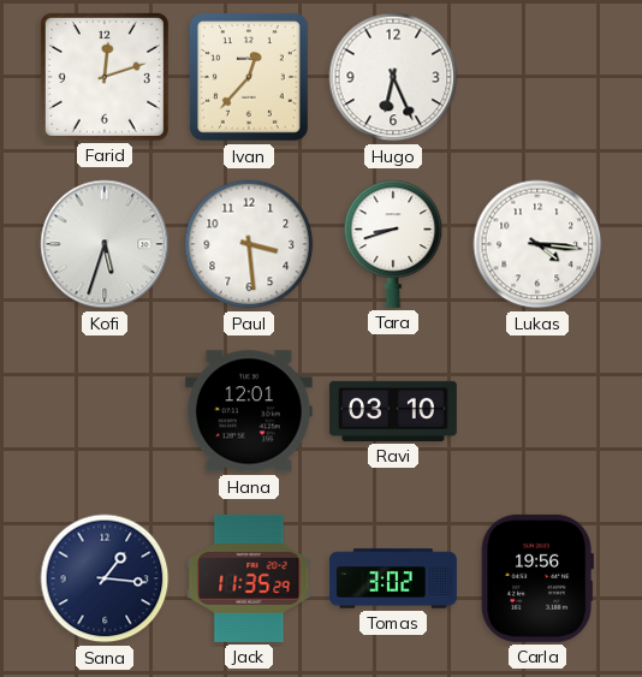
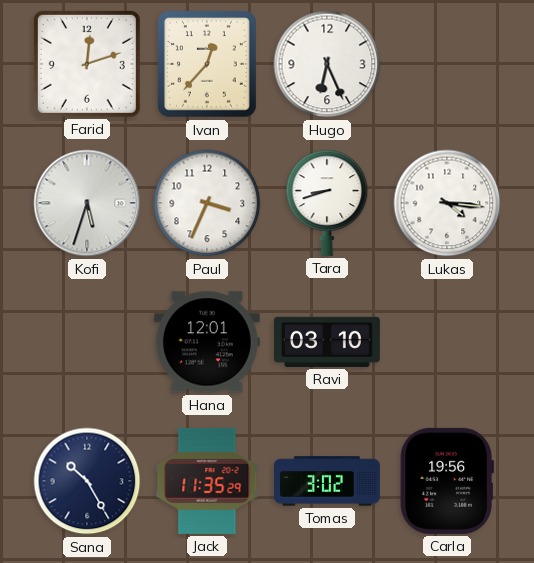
Paul: 3:29 -> 3:34
Sana: 1:16 -> 10:25
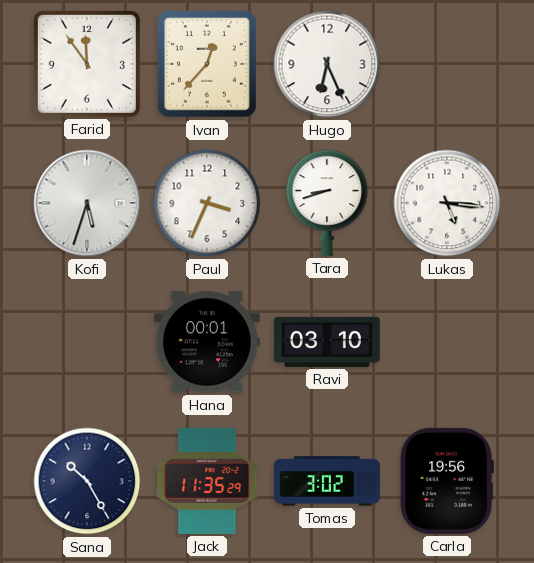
Farid: 12:12 -> 11:54
Lukas: 4:16 -> 5:16
Hana: 12:01 -> 00:01
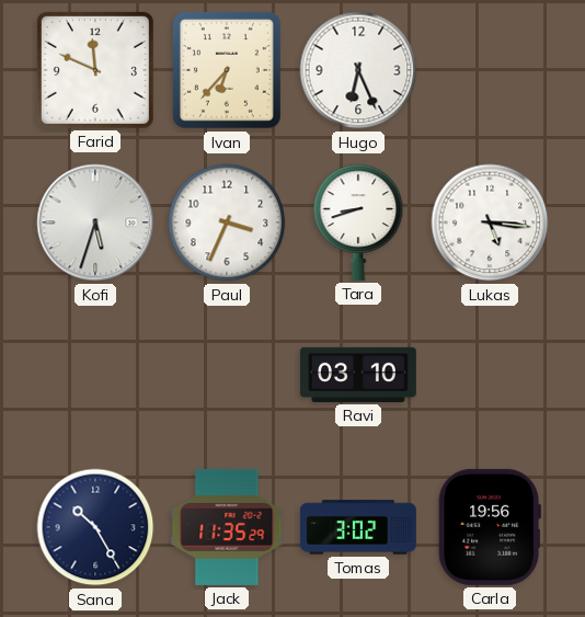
Farid: 11:54 -> 11:49
Ivan: 12:37 -> 6:37
Hana: 00:01 -> none
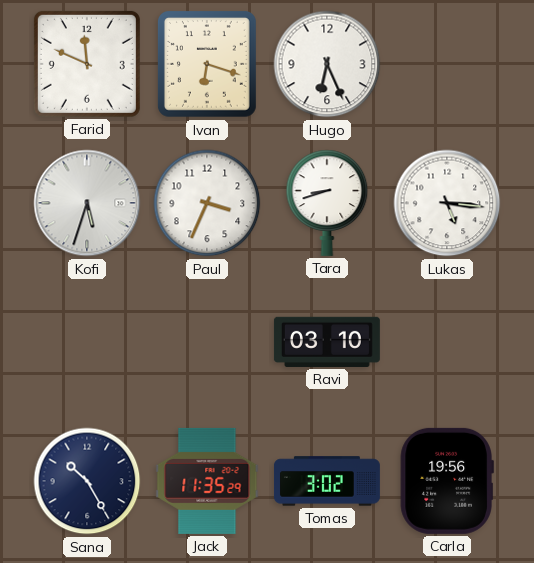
Ivan: 6:37 -> 6:18
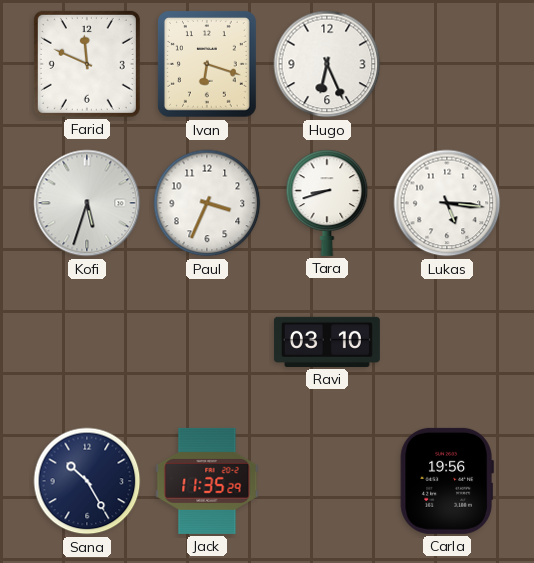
Tomas: 3:02 -> none
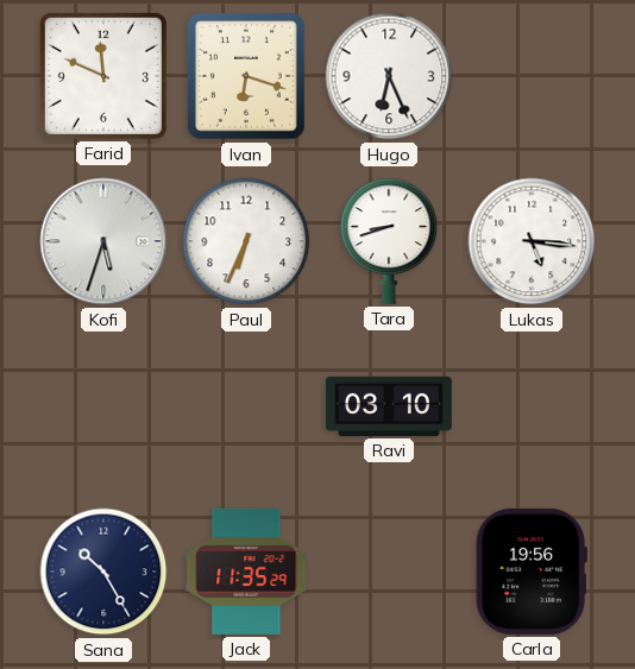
Paul: 3:34 -> 6:34
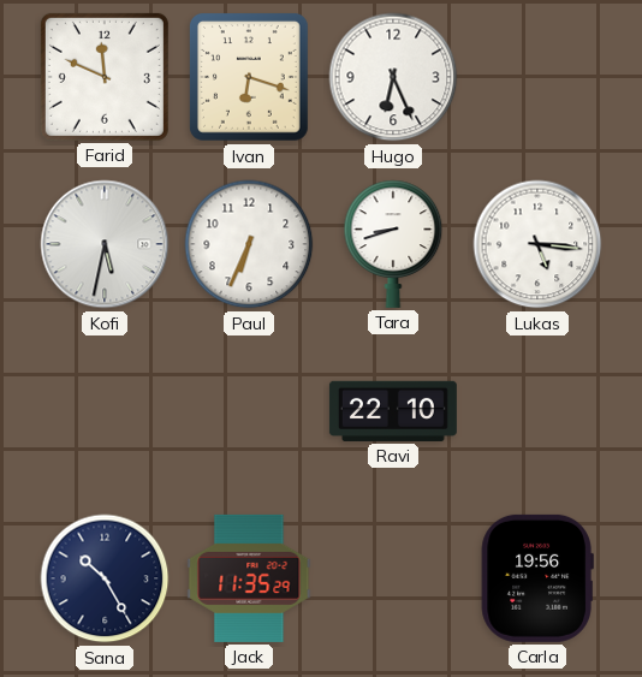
Kofi: 5:33 -> 5:32
Ravi: 03:10 -> 22:10
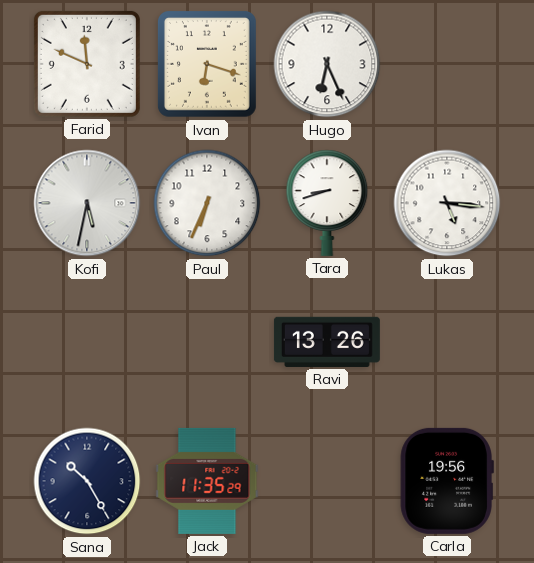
Ravi: 22:10 -> 13:26
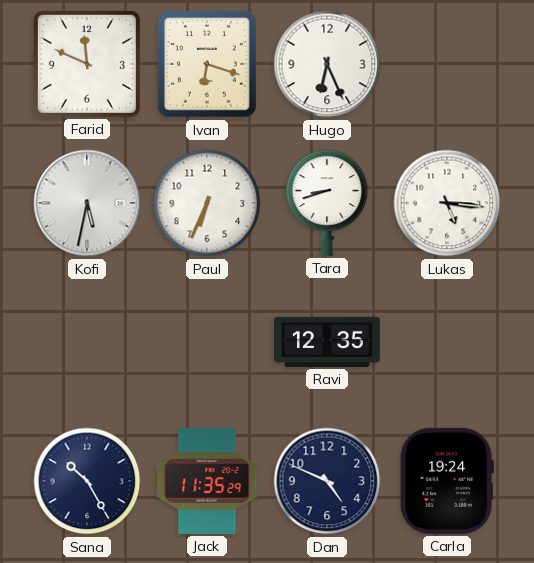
Ravi: 13:26 -> 12:35
Dan: none -> 4:49
Carla: 19:56 -> 19:24
